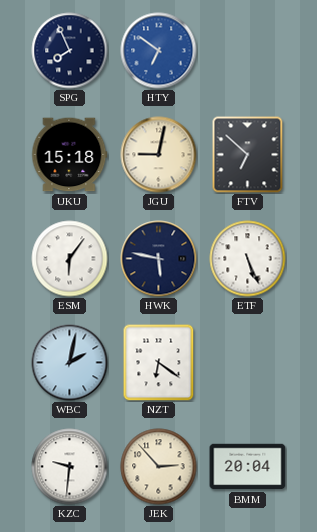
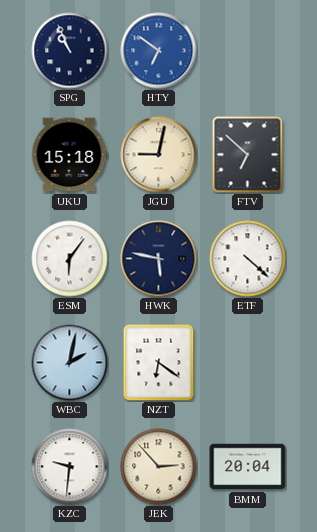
SPG: 7:56 -> 10:56
ETF: 5:26 -> 4:22
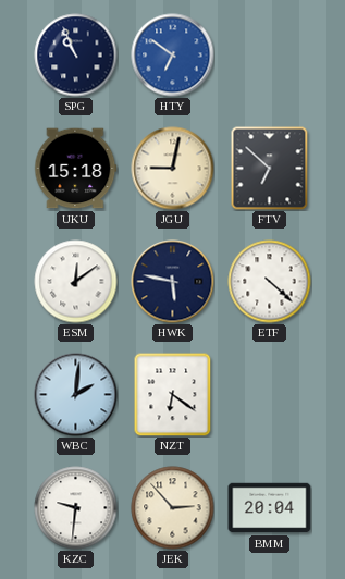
ESM: 6:06 -> 12:09
WBC: 2:02 -> 2:01
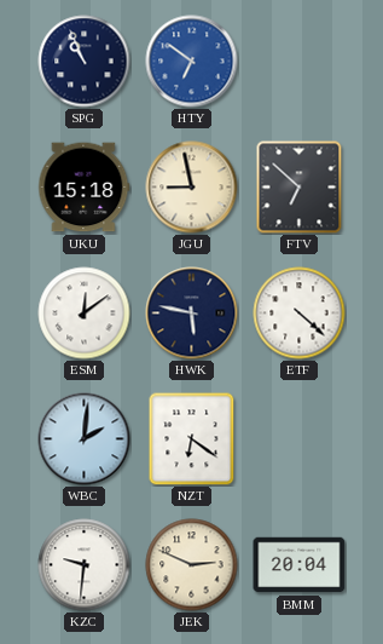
JGU: 9:02 -> 8:58
JEK: 2:53 -> 2:49
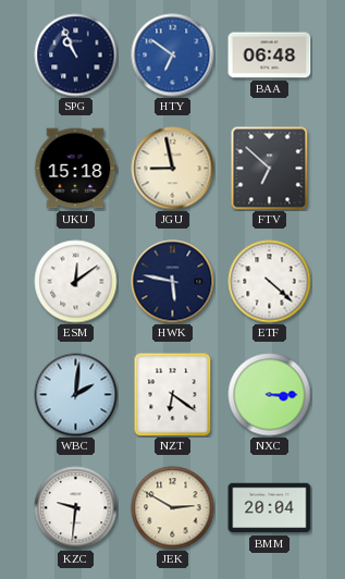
BAA: none -> 06:48
NXC: none -> 3:15
JEK: 2:49 -> 2:50
